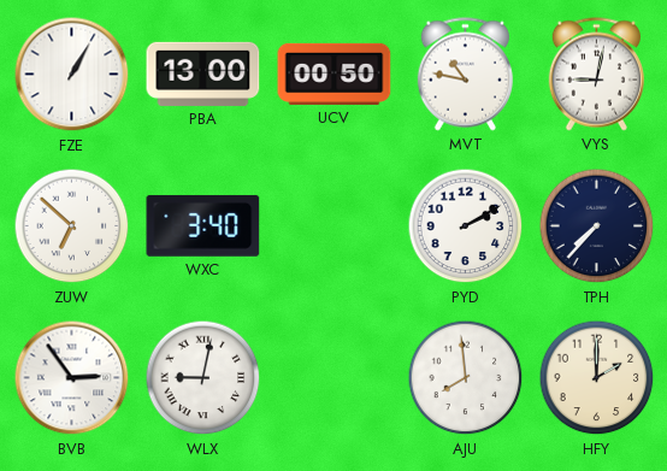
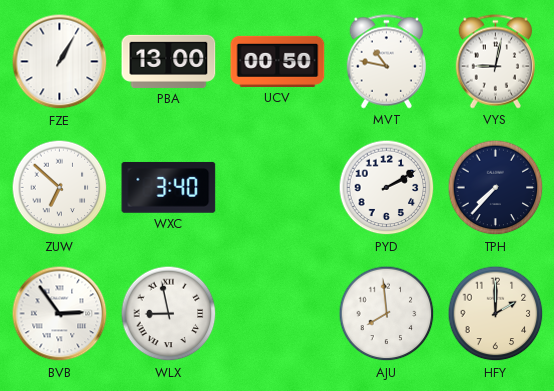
WLX: 9:02 -> 8:58
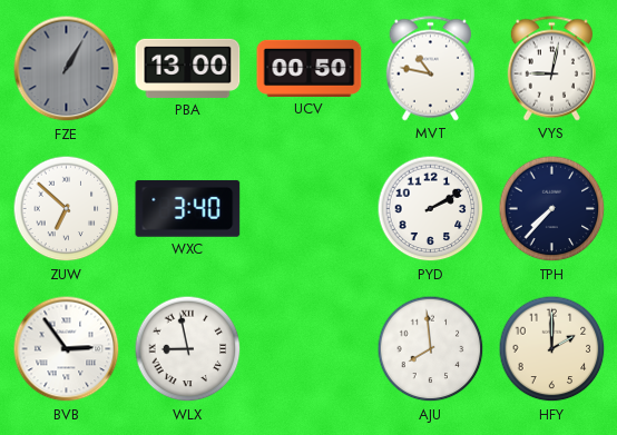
FZE dial: white -> grey
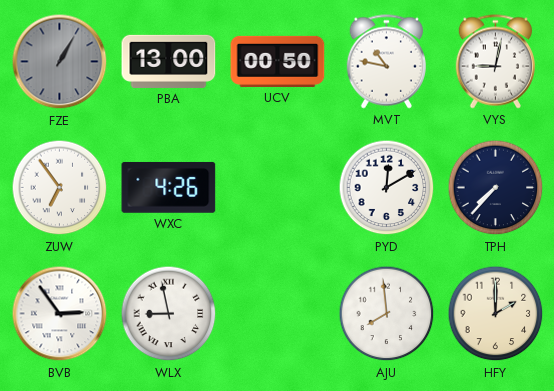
ZUW: 6:52 -> 6:54
WXC: 3:40 -> 4:26
PYD: 2:10 -> 12:10
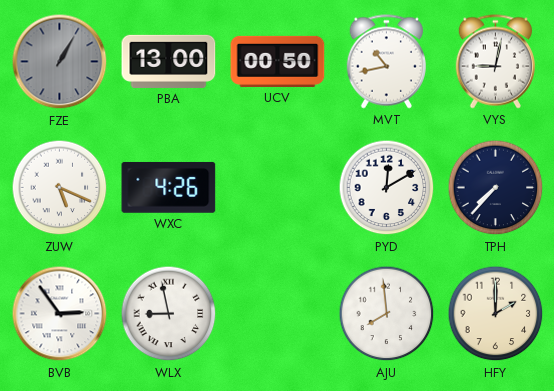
MVT: 10:47 -> 10:43
ZUW: 6:54 -> 5:19
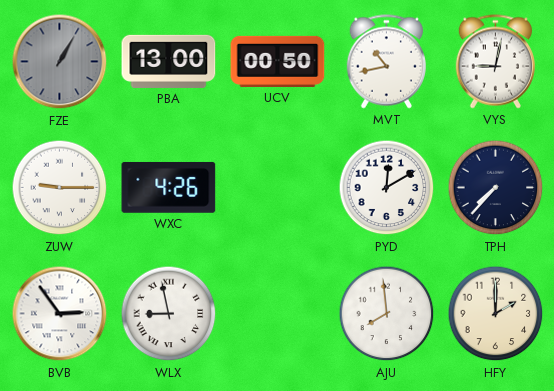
ZUW: 5:19 -> 9:15
